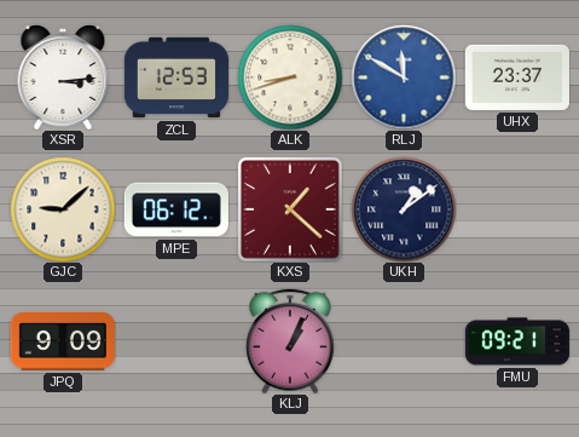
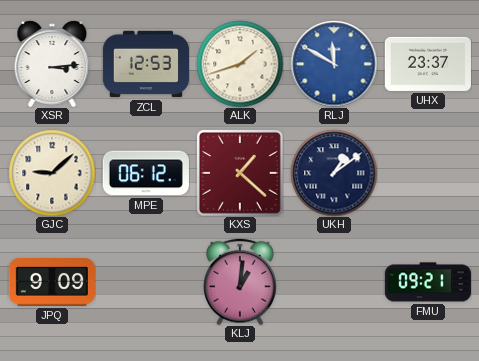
ALK: 8:42 -> 1:42
KLJ: 1:04 -> 1:01
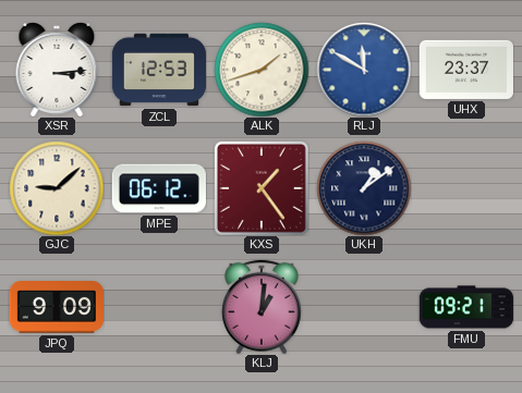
KXS: 1:22 -> 1:24
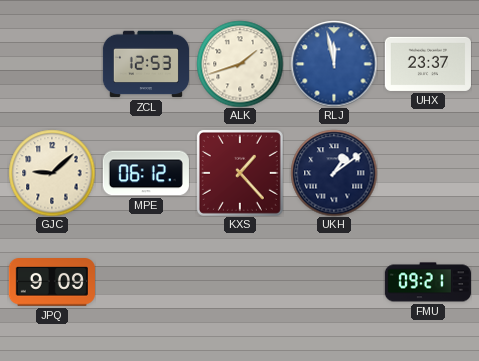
XSR: 3:14 -> none
RLJ: 11:50 -> 11:58
KXS: 1:24 -> 1:23
KLJ: 1:01 -> none
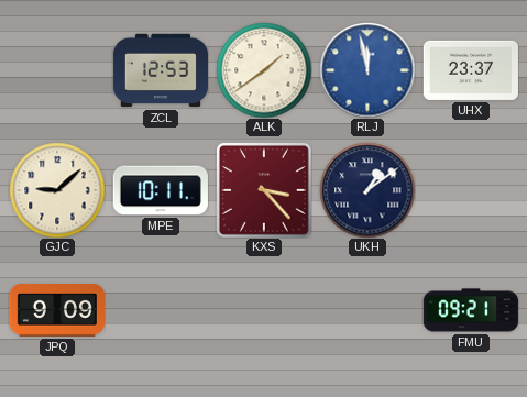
ALK: 1:42 -> 1:39
MPE: 06:12 -> 10:11
KXS: 1:23 -> 3:23
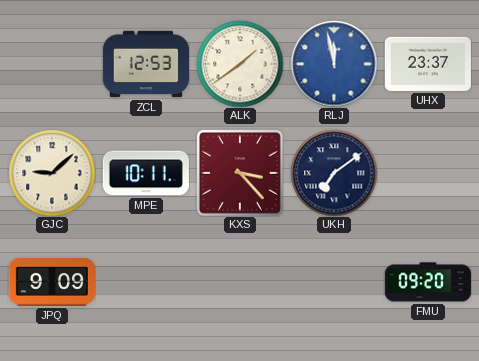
UKH: 1:09 -> 7:09
FMU: 09:21 -> 09:20
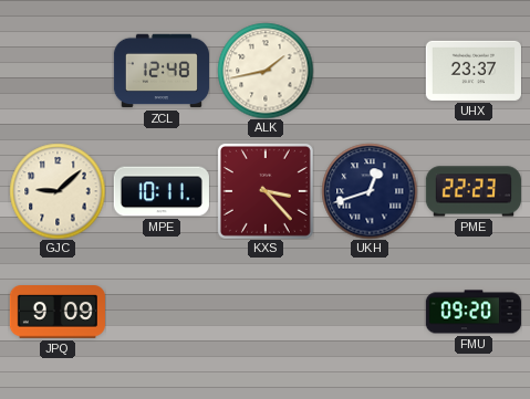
ZCL: 12:53 -> 12:48
ALK: 1:39 -> 1:43
RLJ: 11:58 -> none
UKH: 7:09 -> 12:42
PME: none -> 22:23
